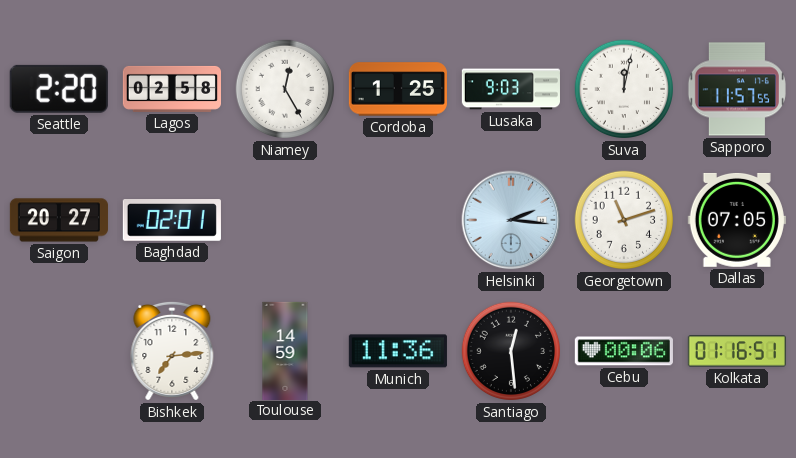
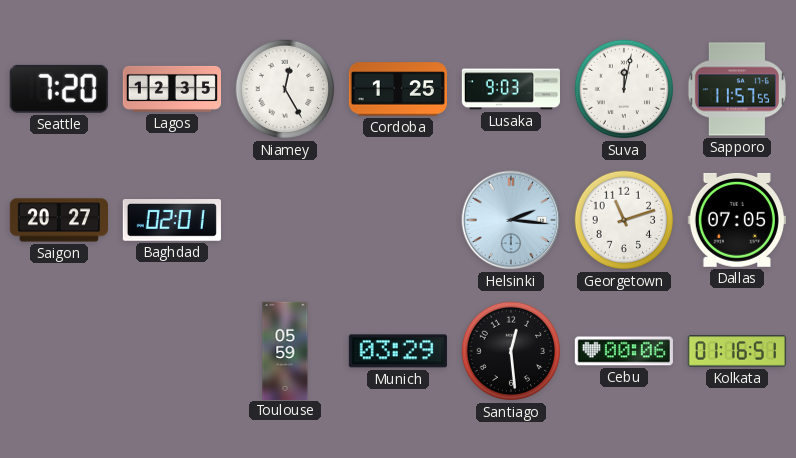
Seattle: 2:20 -> 7:20
Lagos: 02:58 -> 12:35
Bishkek: 7:14 -> none
Toulouse: 14:59 -> 05:59
Munich: 11:36 -> 03:29
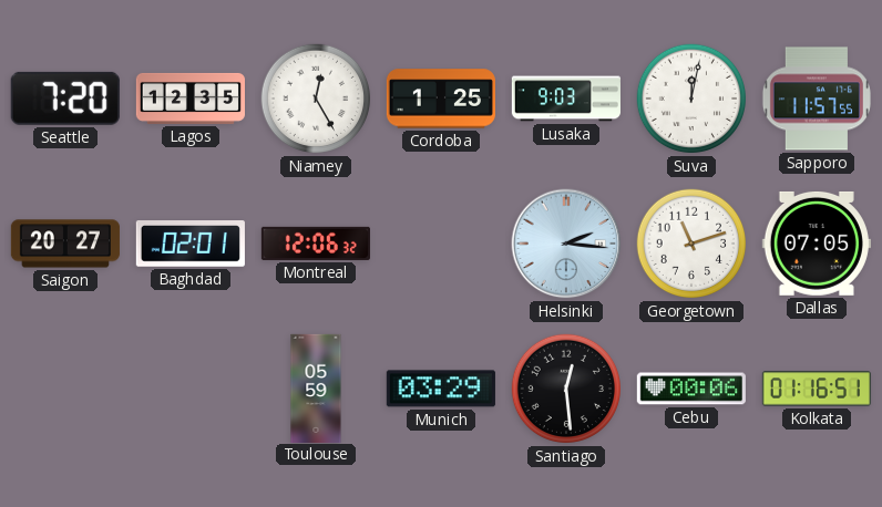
Montreal: none -> 12:06
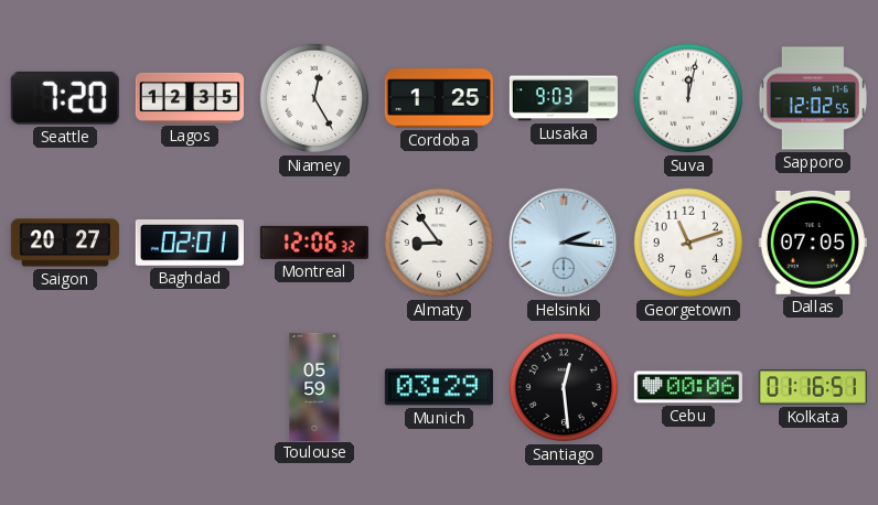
Sapporo: 11:57 -> 12:02
Almaty: none -> 8:54
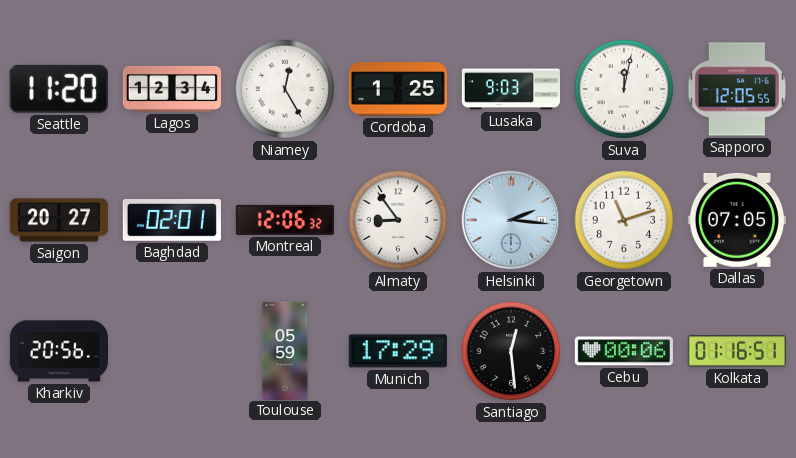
Seattle: 7:20 -> 11:20
Lagos: 12:35 -> 12:34
Sapporo: 12:02 -> 12:05
Kharkiv: none -> 20:56
Munich: 03:29 -> 17:29
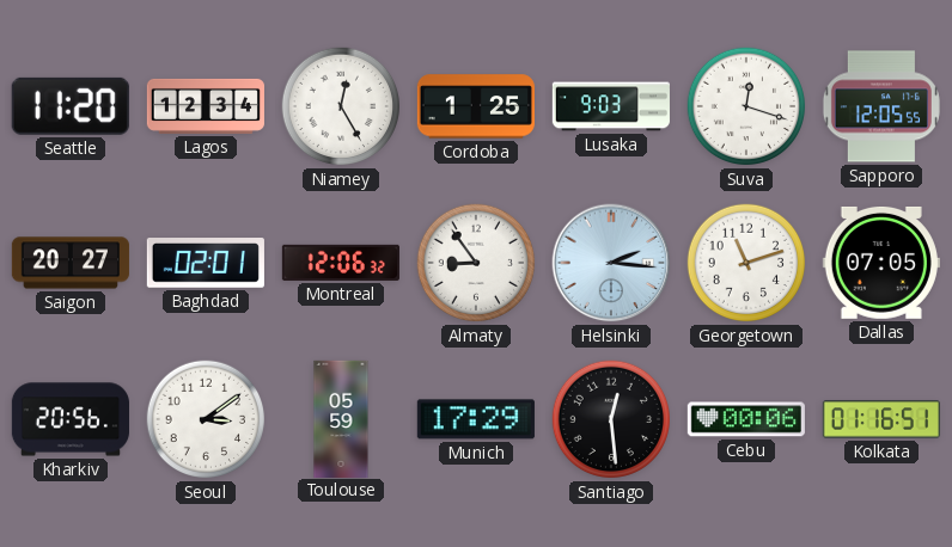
Suva: 12:02 -> 12:18
Seoul: none -> 3:09
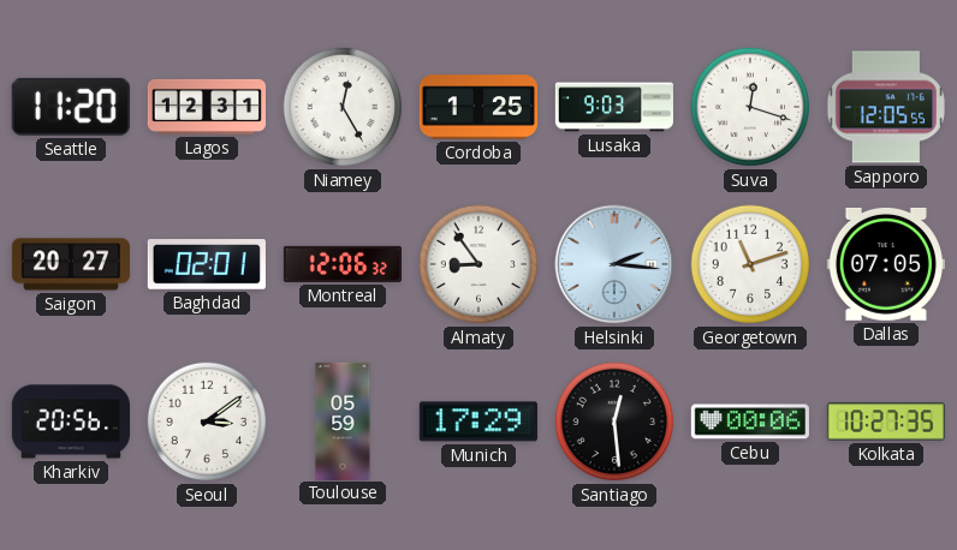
Lagos: 12:34 -> 12:31
Kolkata: 01:16 -> 10:27
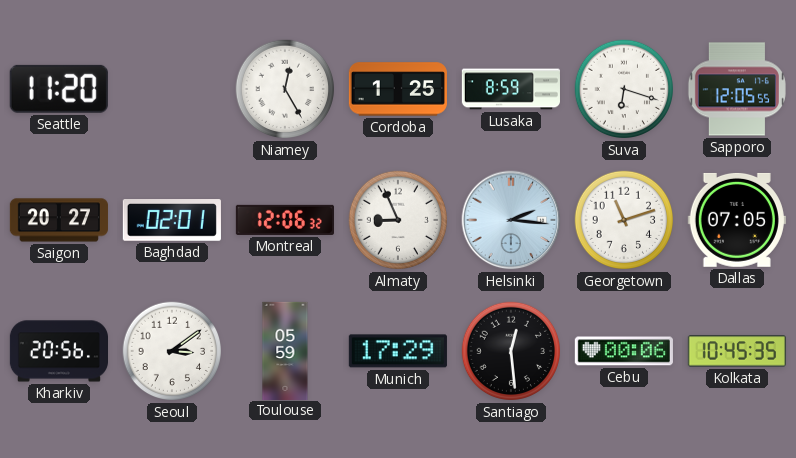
Lagos: 12:31 -> none
Lusaka: 9:03 -> 8:59
Suva: 12:18 -> 6:18
Almaty: 8:54 -> 8:56
Kolkata: 10:27 -> 10:45
